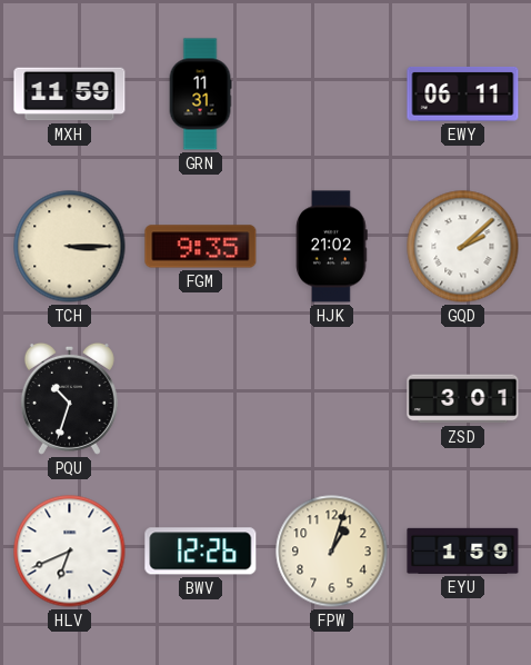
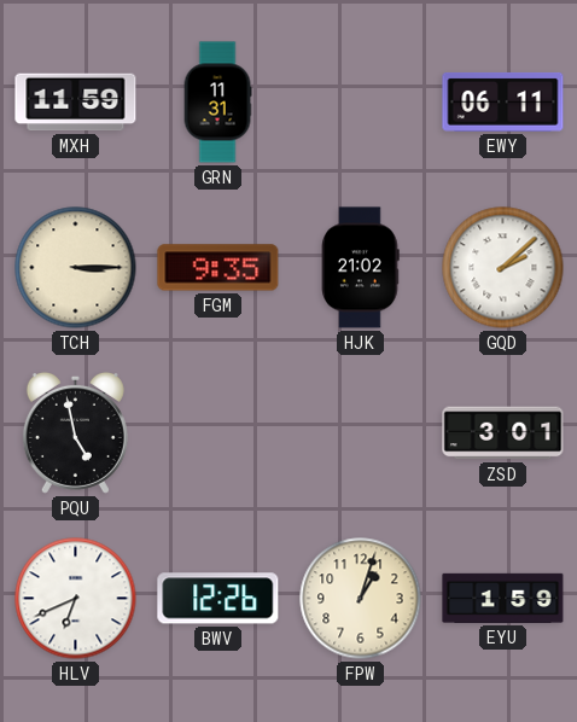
PQU: 10:33 -> 4:58
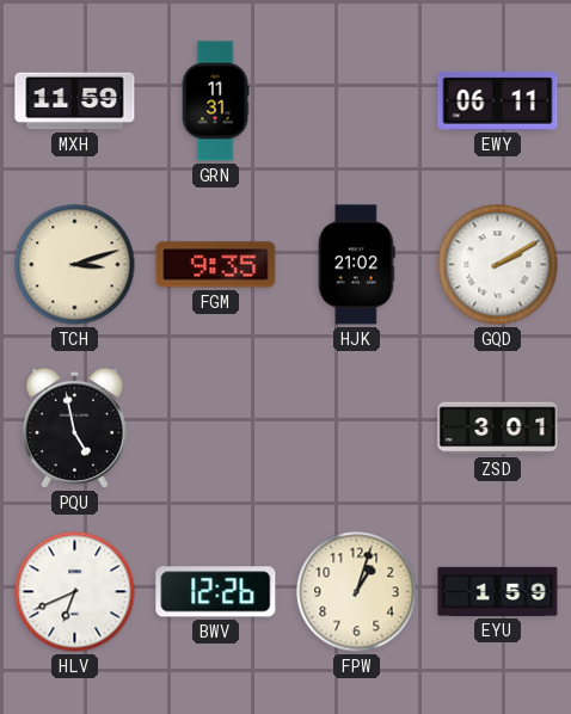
TCH: 3:15 -> 3:12
GQD: 2:08 -> 2:10
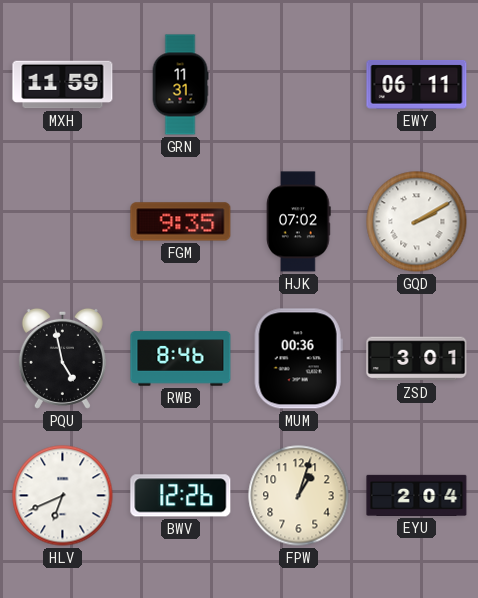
TCH: 3:12 -> none
HJK: 21:02 -> 07:02
RWB: none -> 8:46
MUM: none -> 00:36
EYU: 1:59 -> 2:04
